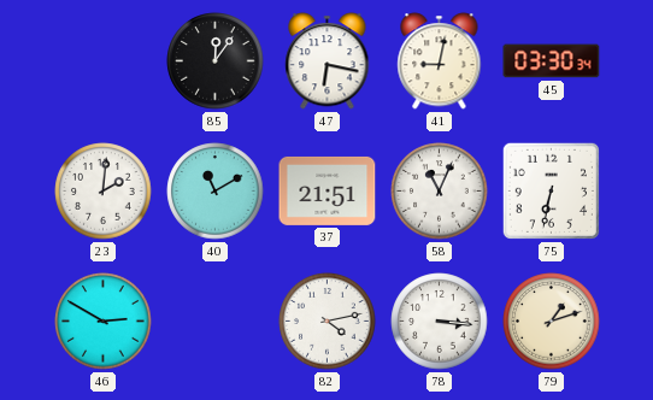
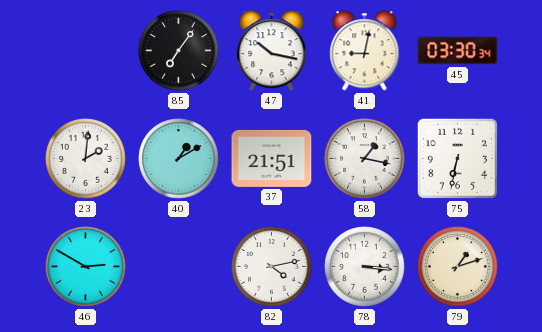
85: 12:06 -> 7:06
47: 6:17 -> 10:17
40: 11:10 -> 1:10
58: 11:04 -> 1:17
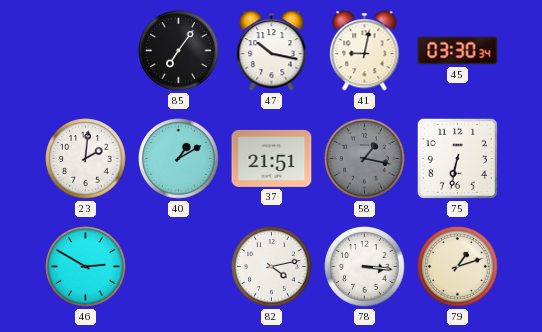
58 dial: white -> grey
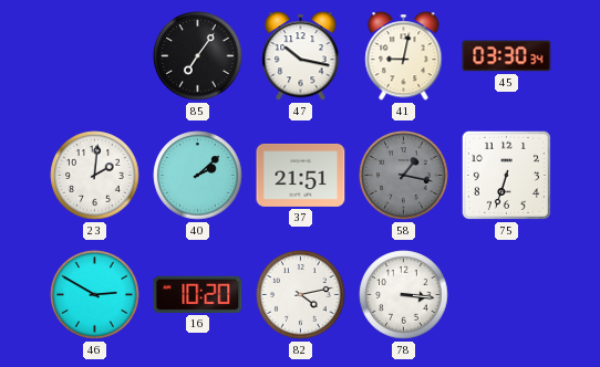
40: 1:10 -> 2:08
75: 6:32 -> 6:33
16: none -> 10:20
79: 1:12 -> none
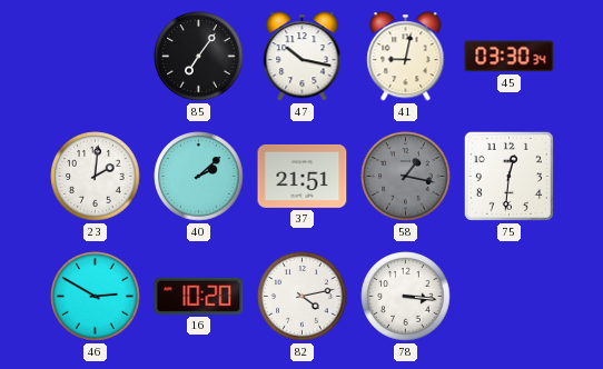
75: 6:33 -> 12:31
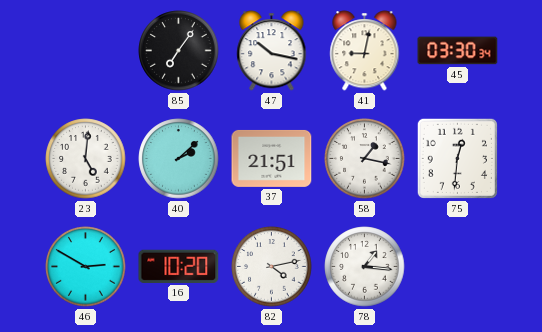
23: 2:01 -> 5:01
58 dial: grey -> white
78: 3:16 -> 1:16
